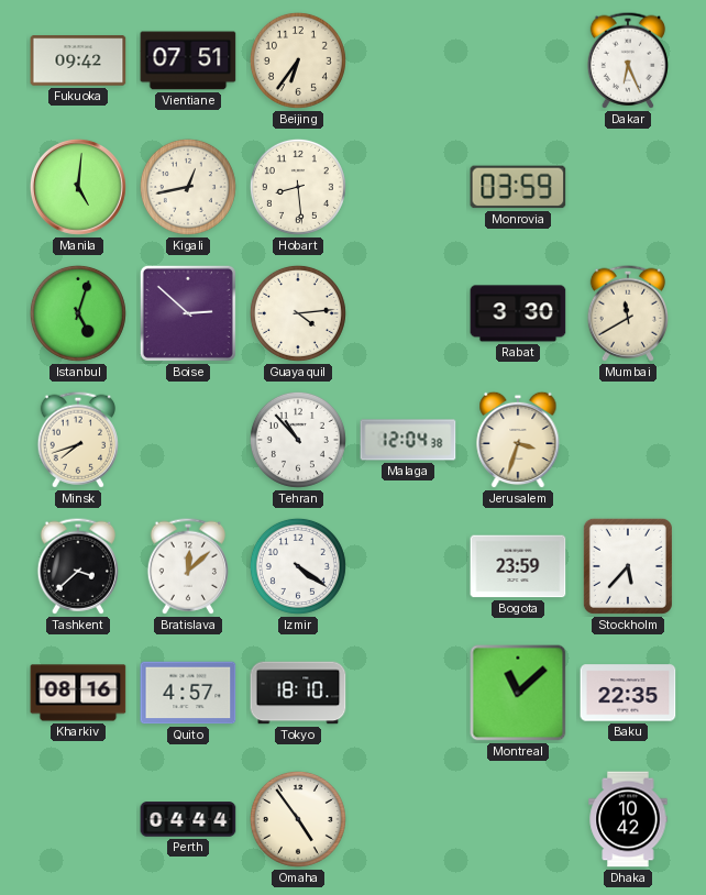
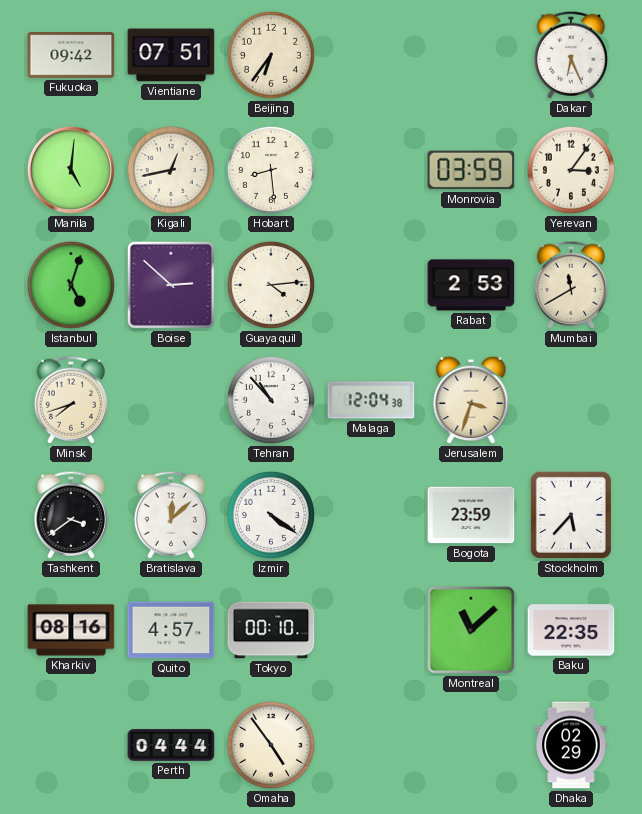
Yerevan: none -> 3:06
Rabat: 3:30 -> 2:53
Tashkent: 3:38 -> 3:39
Tokyo: 18:10 -> 00:10
Dhaka: 10:42 -> 02:29
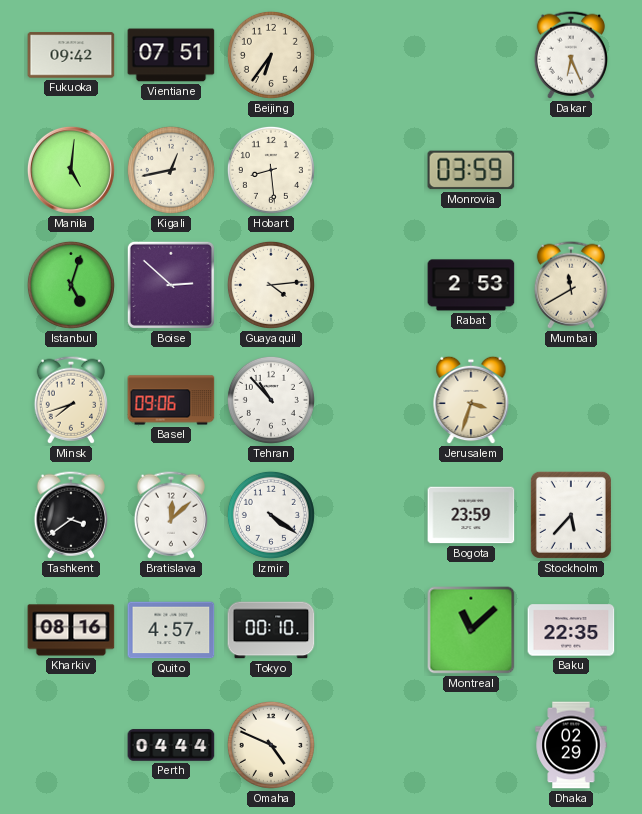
Yerevan: 3:06 -> none
Basel: none -> 09:06
Malaga: 12:04 -> none
Omaha: 4:54 -> 4:49
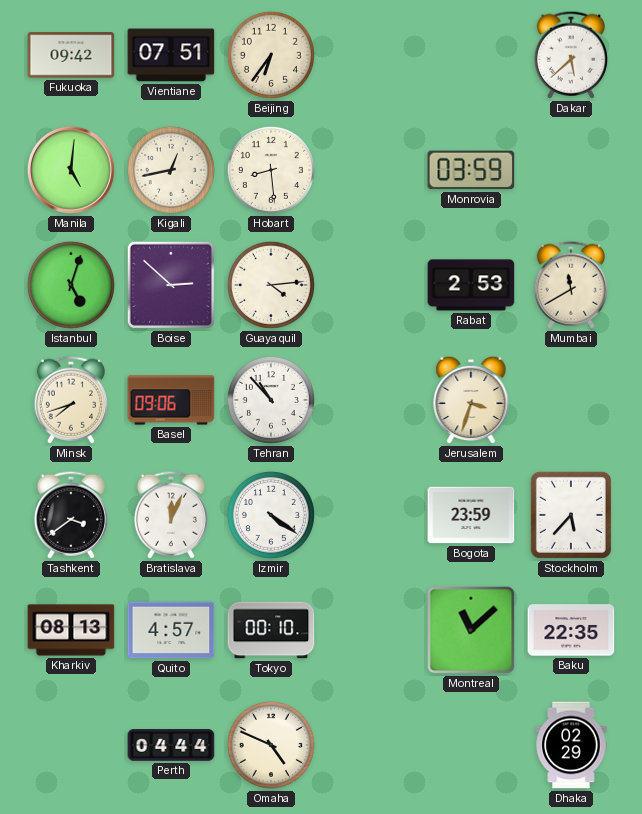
Dakar: 6:26 -> 5:38
Bratislava: 12:08 -> 12:04
Kharkiv: 08:16 -> 08:13
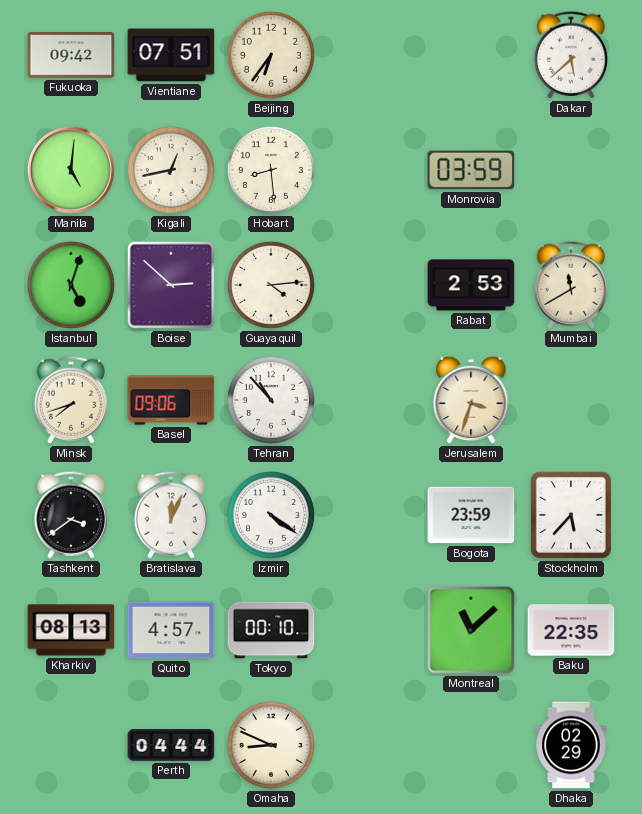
Omaha: 4:49 -> 8:49
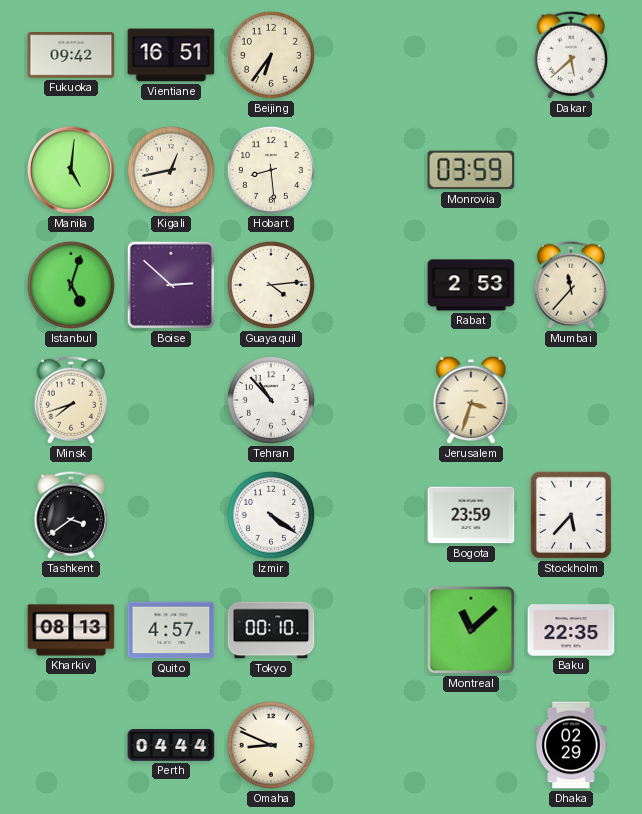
Vientiane: 07:51 -> 16:51
Mumbai: 11:40 -> 11:37
Basel: 09:06 -> none
Bratislava: 12:04 -> none
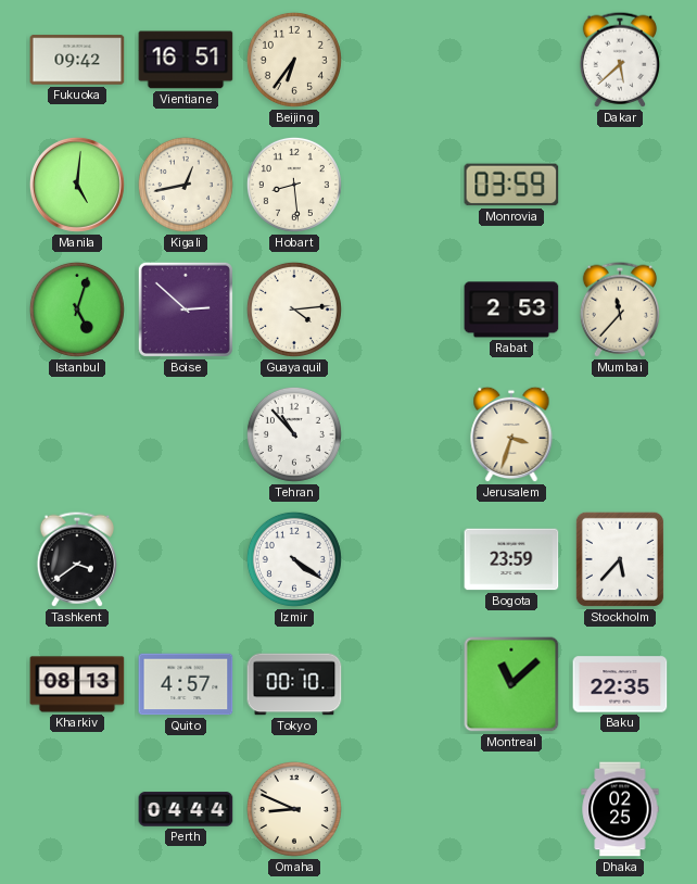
Minsk: 7:42 -> none
Dhaka: 02:29 -> 02:25
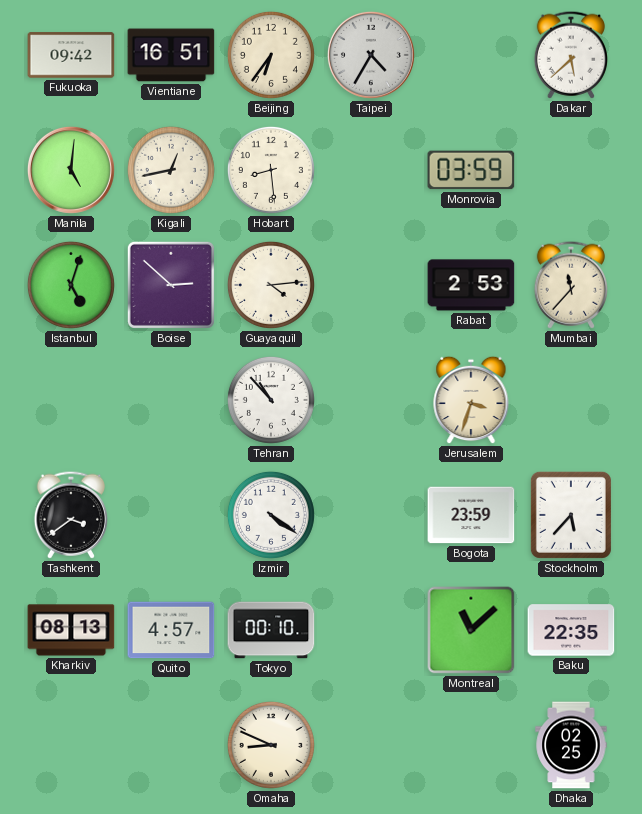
Taipei: none -> 4:35
Perth: 04:44 -> none
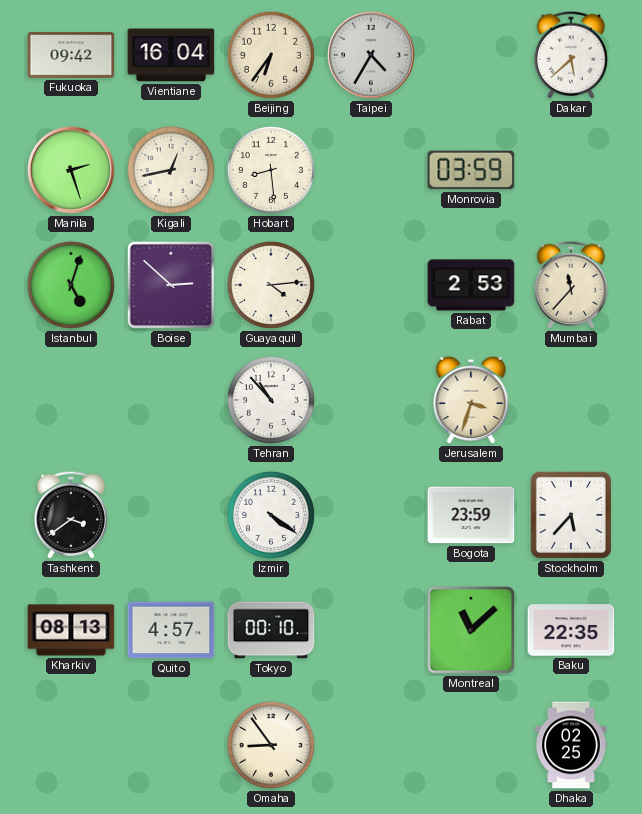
Vientiane: 16:51 -> 16:04
Manila: 5:01 -> 2:27
Omaha: 8:49 -> 8:54
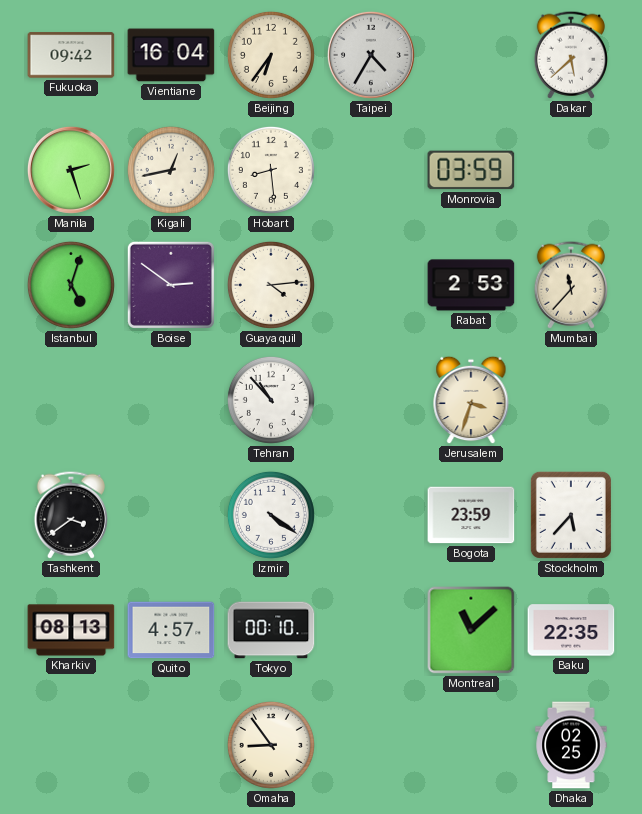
Boise: 2:52 -> 2:51
